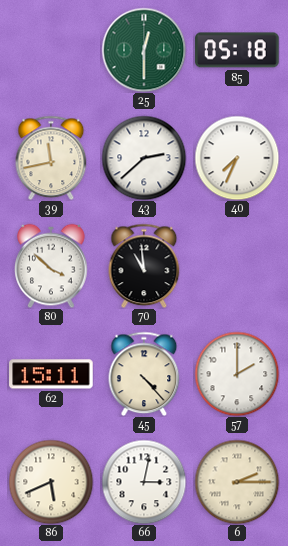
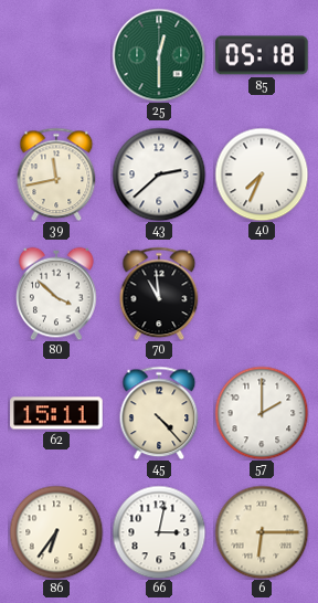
86: 5:41 -> 6:36
6: 2:15 -> 6:15
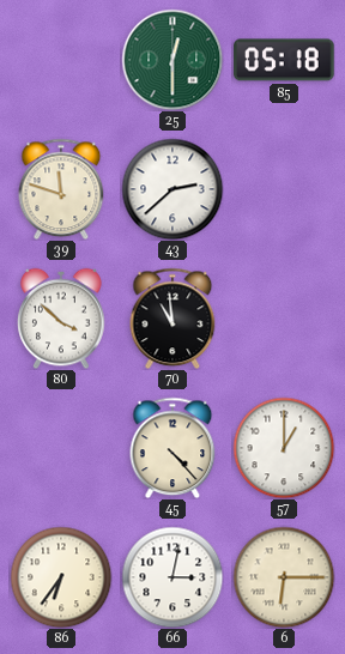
39: 11:43 -> 11:48
40: 7:34 -> none
62: 15:11 -> none
57: 2:00 -> 1:00
